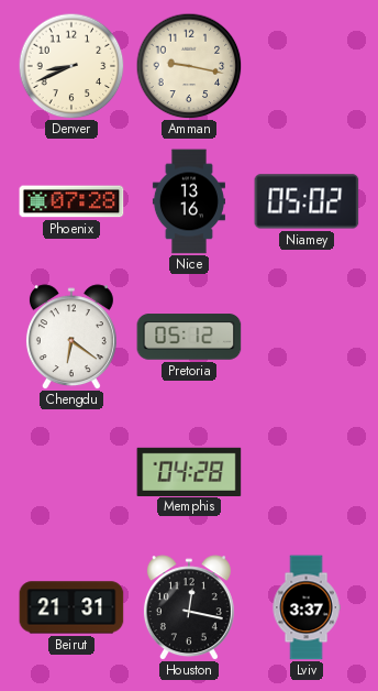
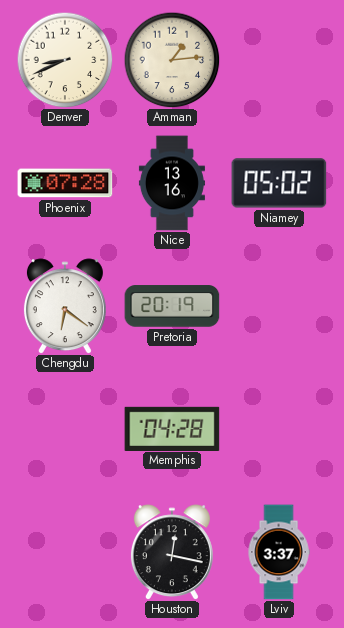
Amman: 9:17 -> 1:14
Pretoria: 05:12 -> 20:19
Beirut: 21:31 -> none
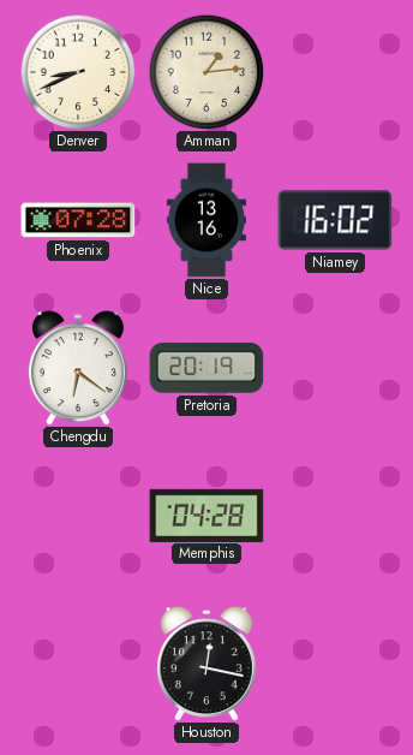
Niamey: 05:02 -> 16:02
Lviv: 3:37 -> none
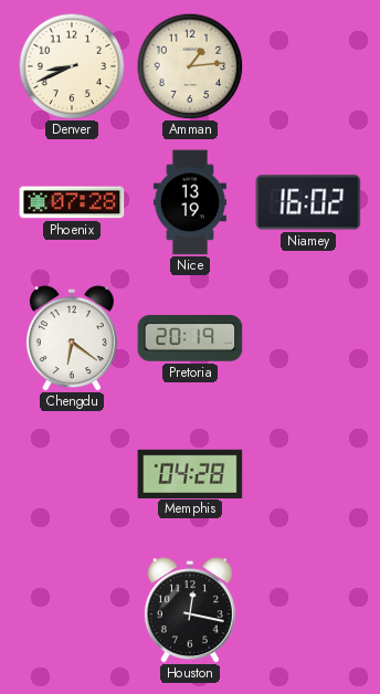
Nice: 13:16 -> 13:19
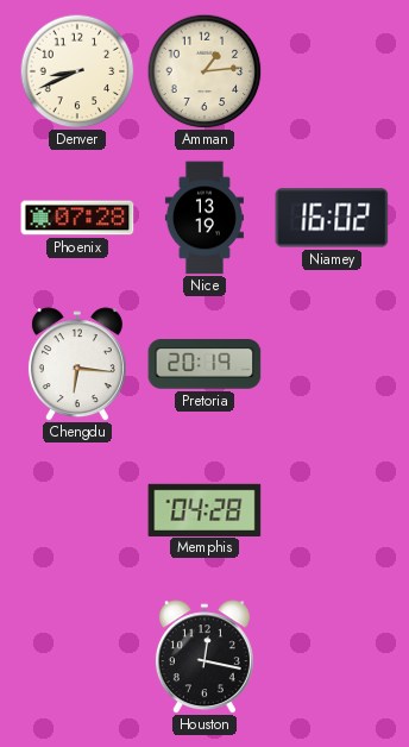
Chengdu: 6:21 -> 6:16
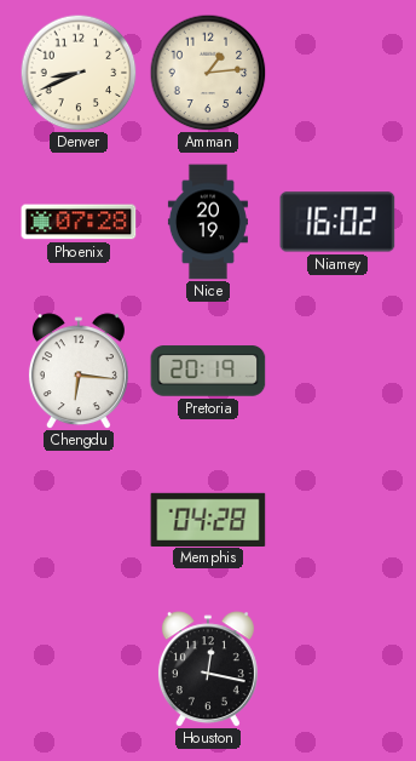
Nice: 13:19 -> 20:19
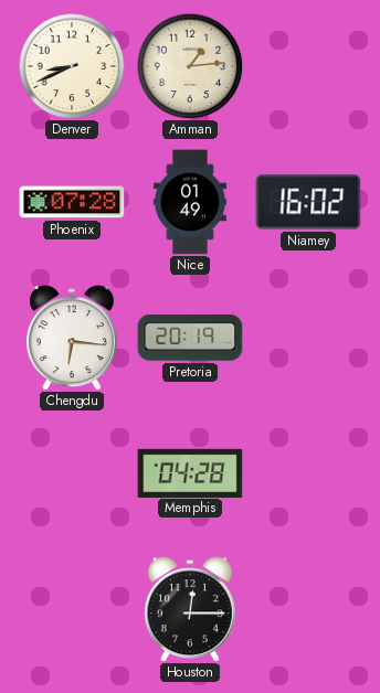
Nice: 20:19 -> 01:49
Houston: 12:17 -> 12:15
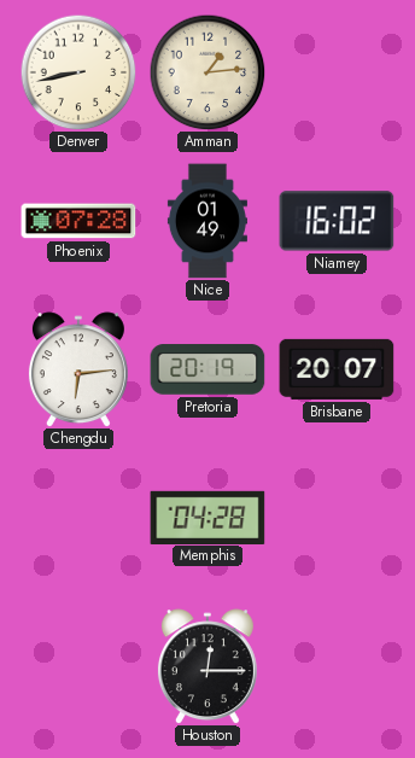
Denver: 8:41 -> 8:43
Chengdu: 6:16 -> 6:14
Brisbane: none -> 20:07
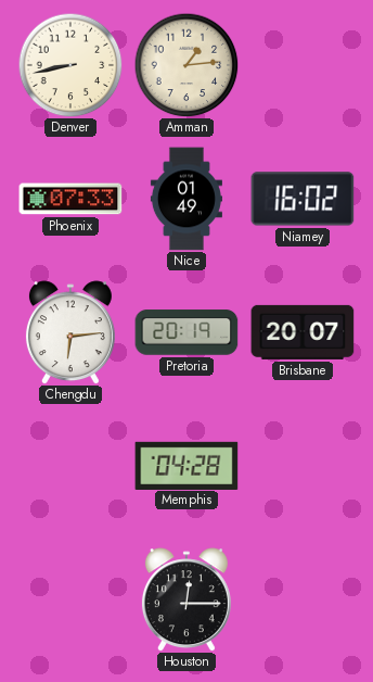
Phoenix: 07:28 -> 07:33
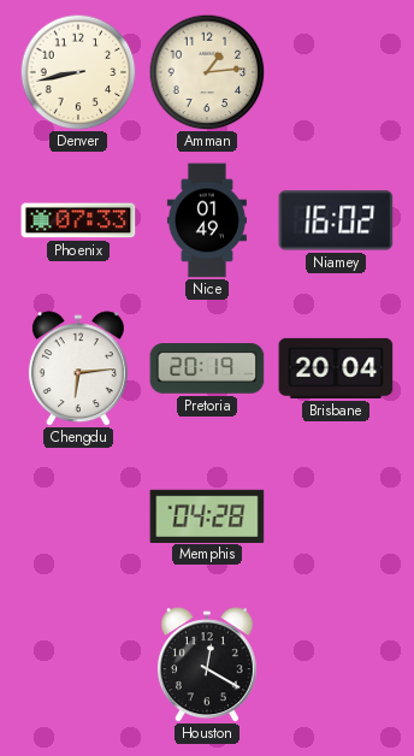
Brisbane: 20:07 -> 20:04
Houston: 12:15 -> 12:20
